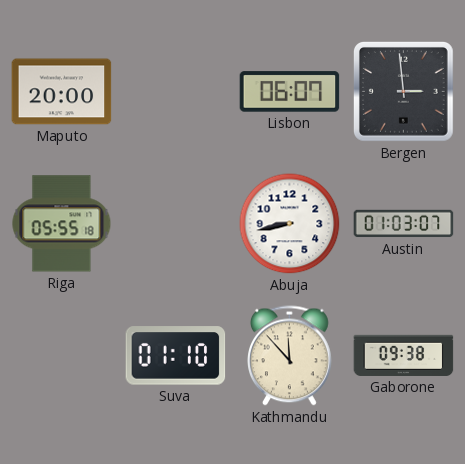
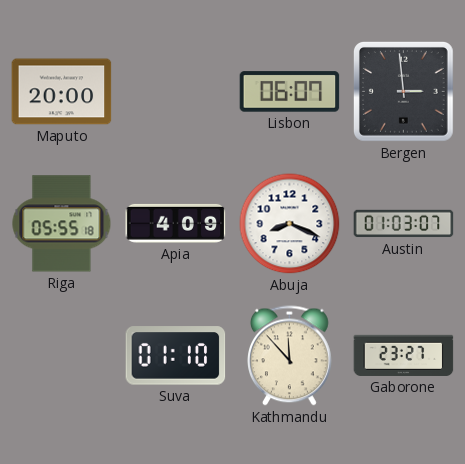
Apia: none -> 4:09
Abuja: 8:43 -> 8:19
Gaborone: 09:38 -> 23:27
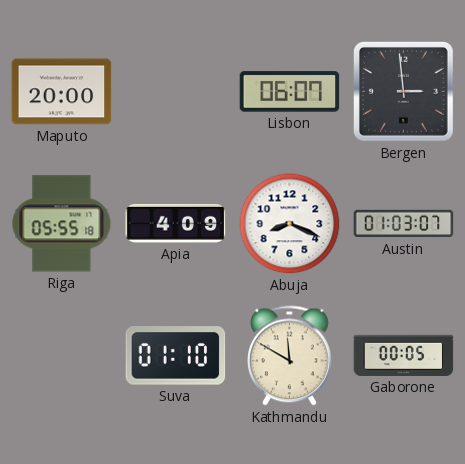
Kathmandu: 11:53 -> 11:50
Gaborone: 23:27 -> 00:05
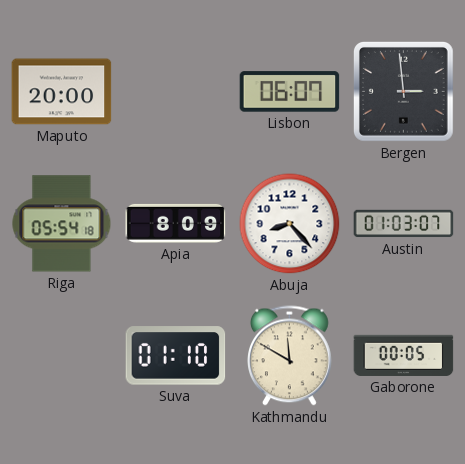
Riga: 05:55 -> 05:54
Apia: 4:09 -> 8:09
Abuja: 8:19 -> 8:23
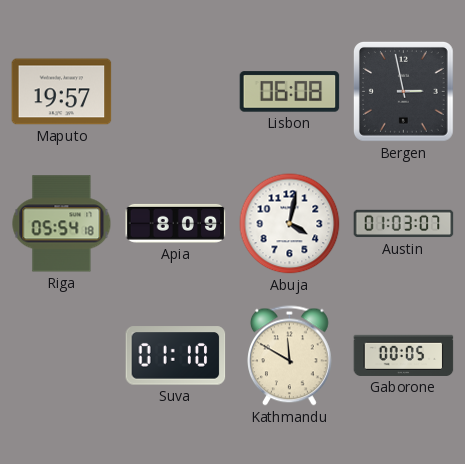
Maputo: 20:00 -> 19:57
Lisbon: 06:07 -> 06:08
Bergen: 2:59 -> 2:58
Abuja: 8:23 -> 4:02
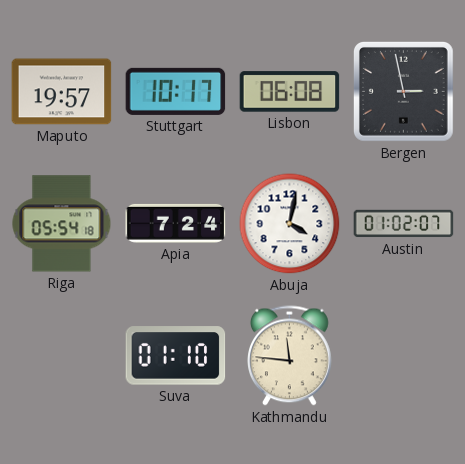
Stuttgart: none -> 10:17
Apia: 8:09 -> 7:24
Austin: 01:03 -> 01:02
Kathmandu: 11:50 -> 11:46
Gaborone: 00:05 -> none
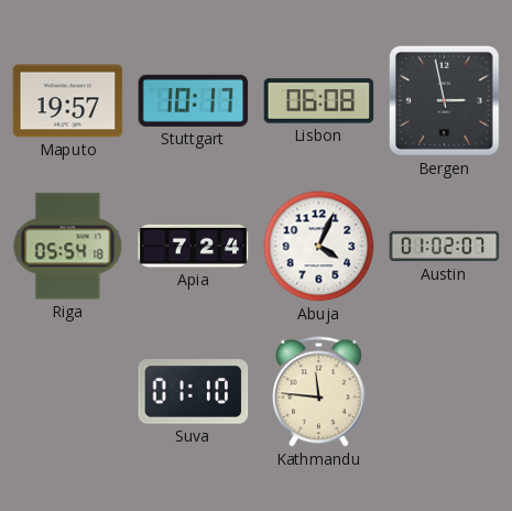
Abuja: 4:02 -> 4:04
